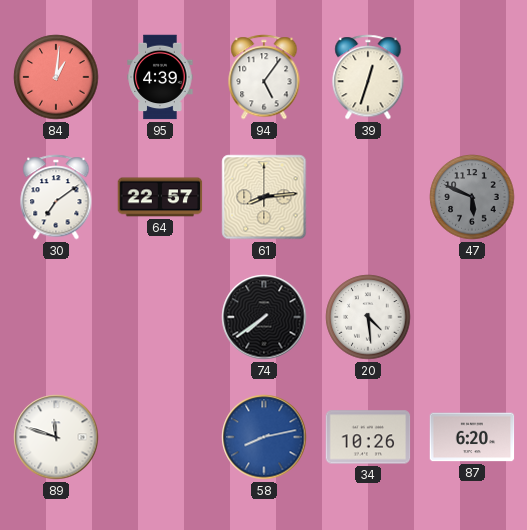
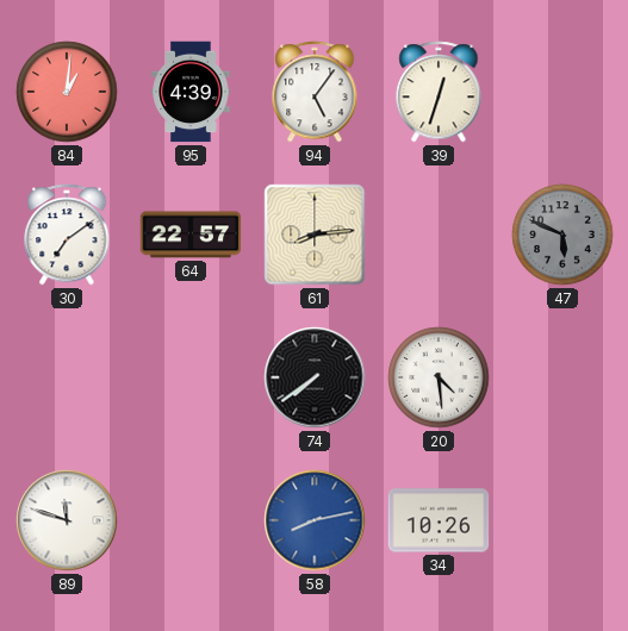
87: 6:20 -> none
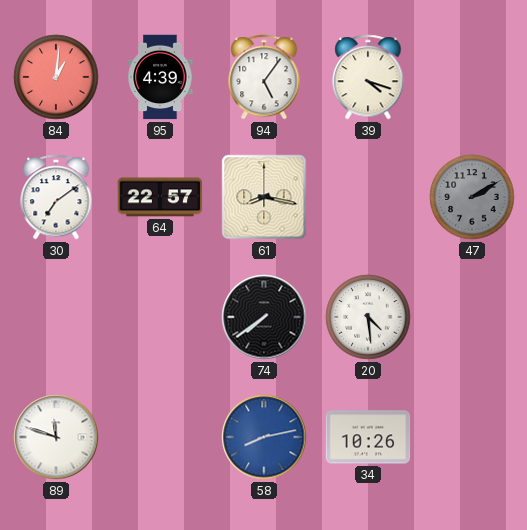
39: 12:33 -> 4:18
61: 8:14 -> 8:17
47: 5:49 -> 2:10
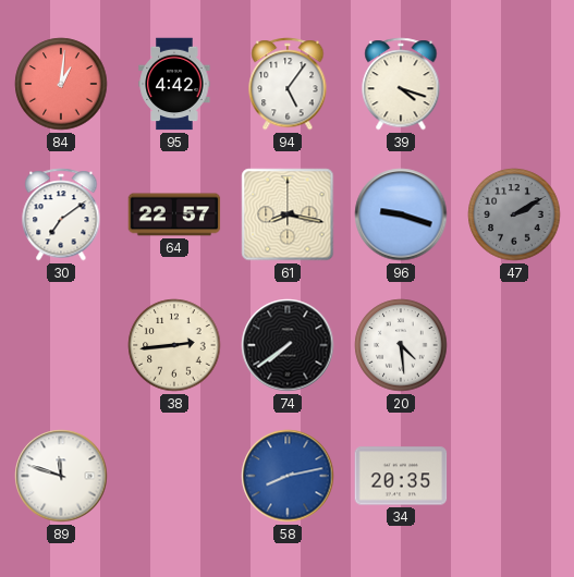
95: 4:39 -> 4:42
96: none -> 9:18
38: none -> 2:44
34: 10:26 -> 20:35
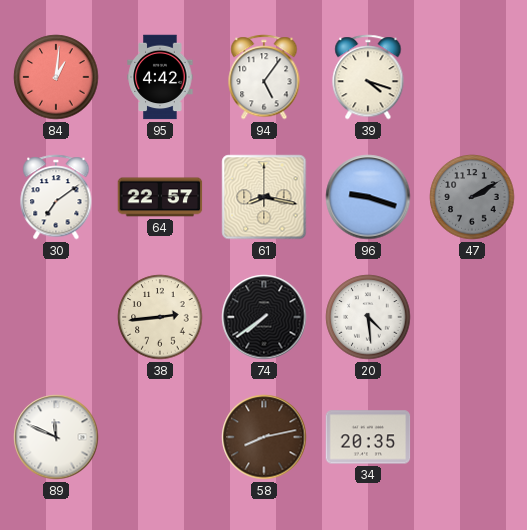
89: 11:48 -> 11:49
58 dial: blue -> brown
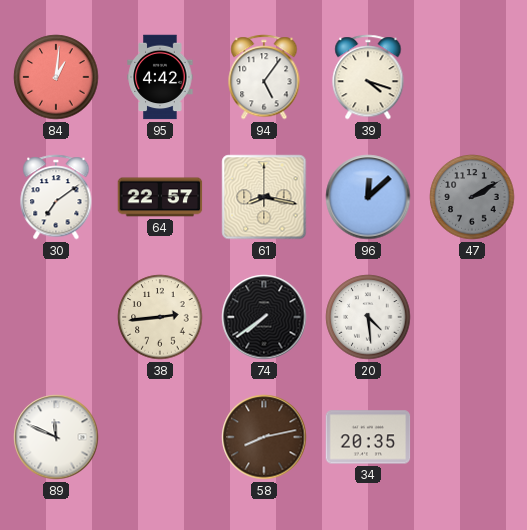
96: 9:18 -> 12:08
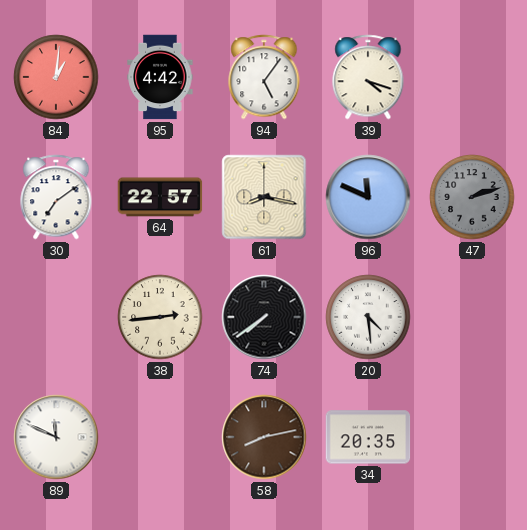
96: 12:08 -> 11:49
47: 2:10 -> 2:12
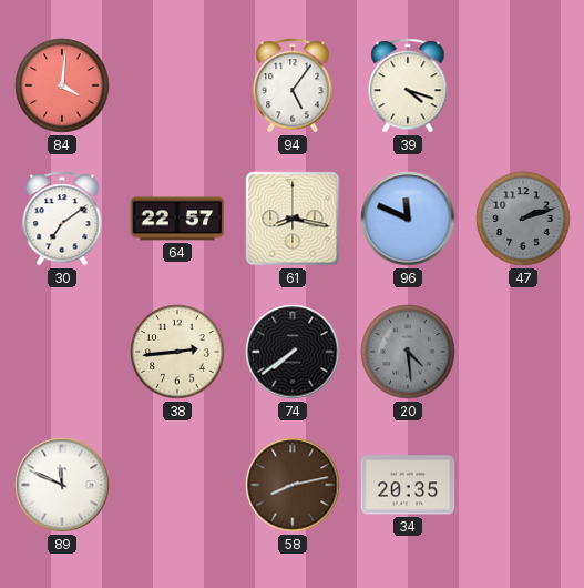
84: 1:01 -> 4:01
95: 4:42 -> none
20 dial: white -> grey
